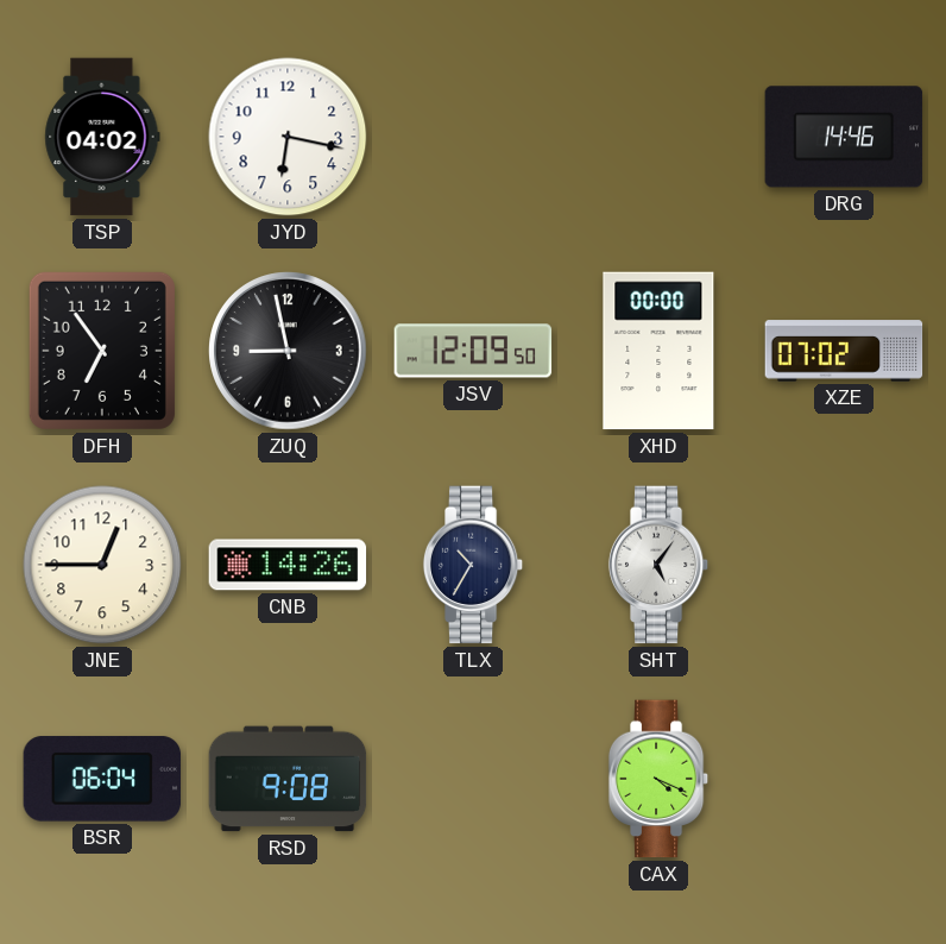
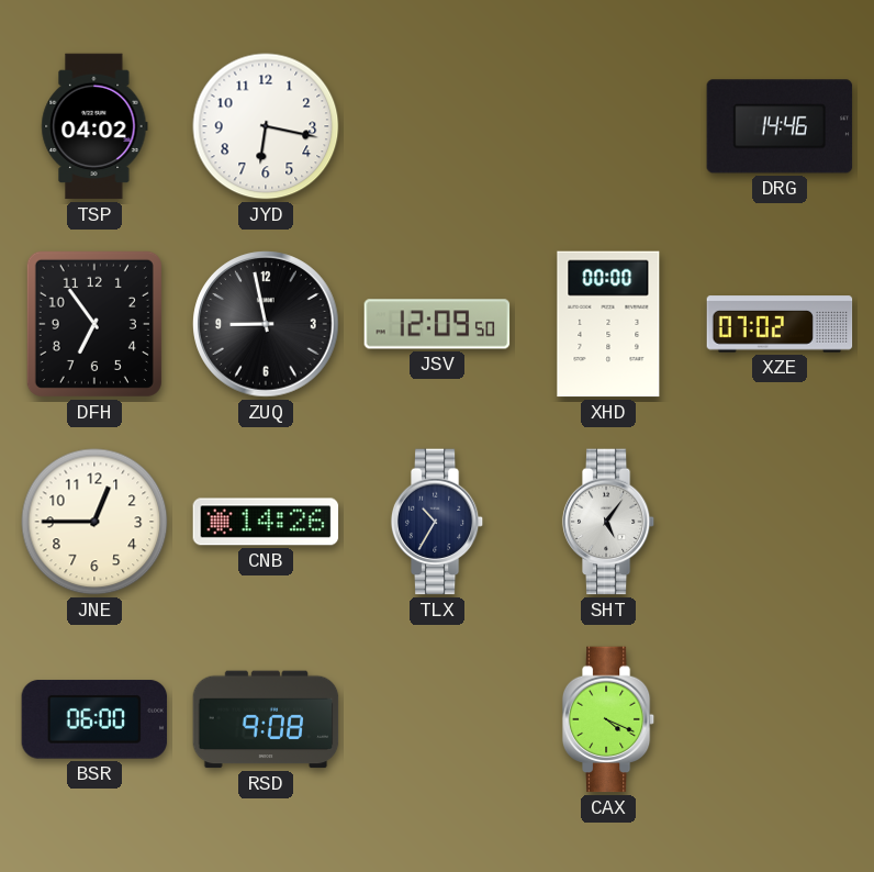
BSR: 06:04 -> 06:00
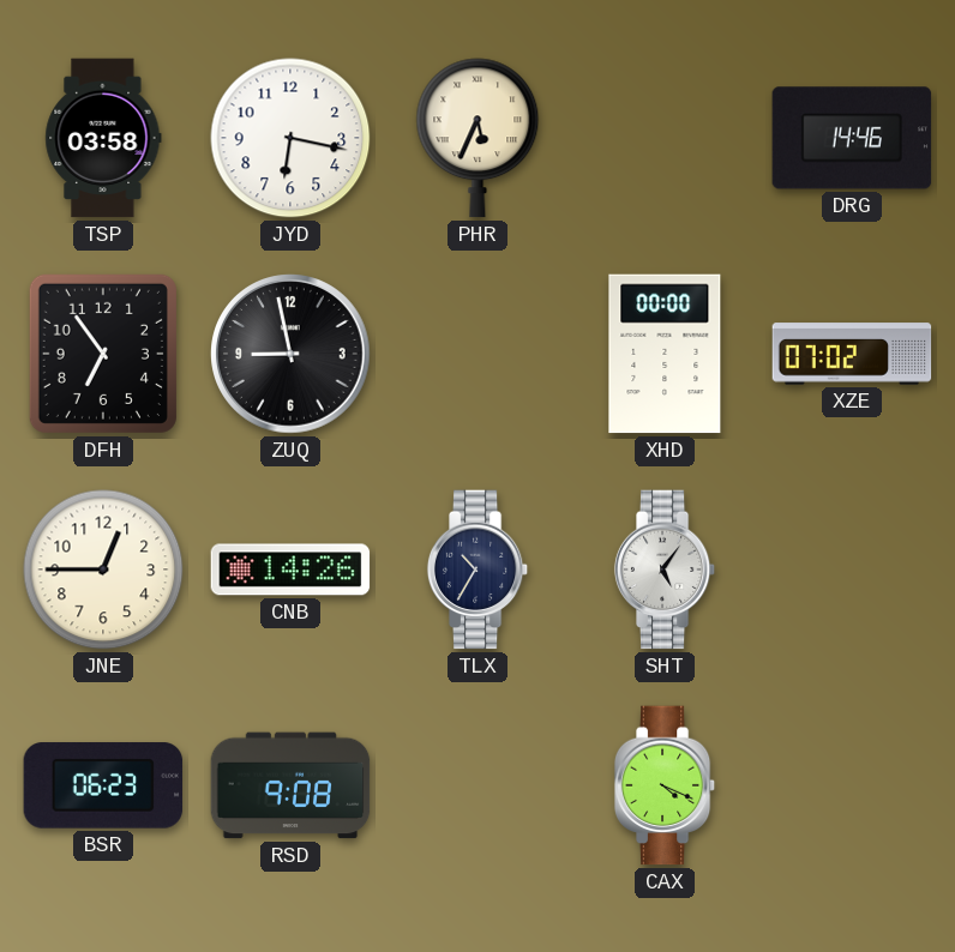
TSP: 04:02 -> 03:58
PHR: none -> 5:34
JSV: 12:09 -> none
BSR: 06:00 -> 06:23
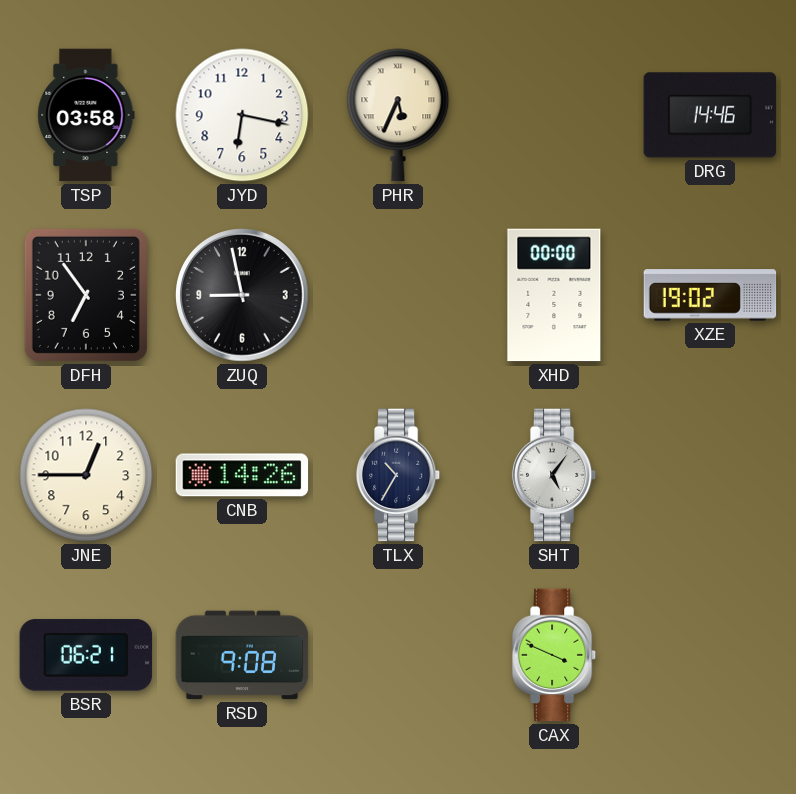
XZE: 07:02 -> 19:02
BSR: 06:23 -> 06:21
CAX: 4:19 -> 3:49
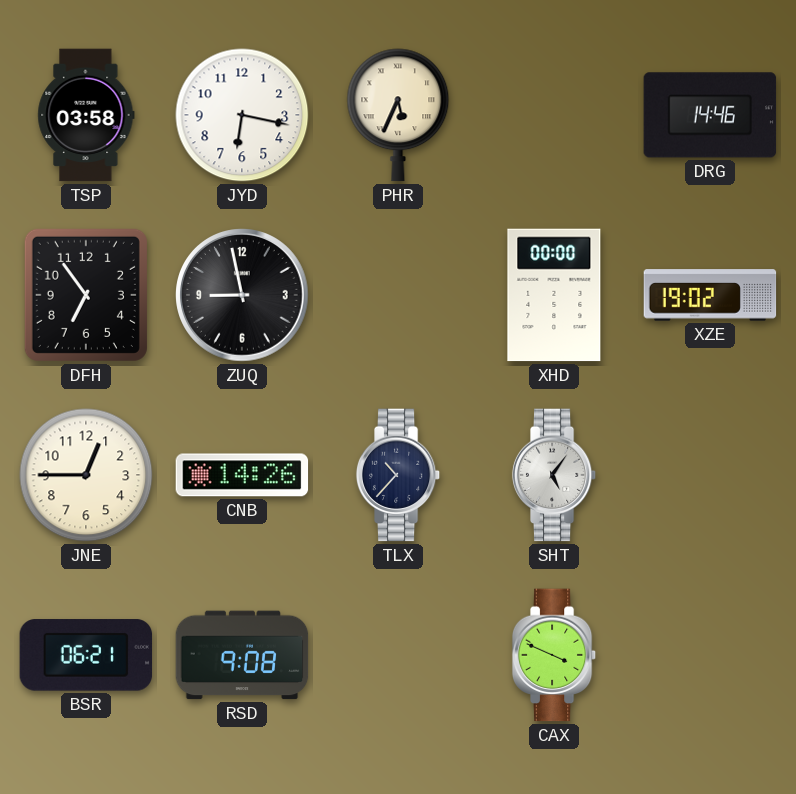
TLX: 10:35 -> 10:37
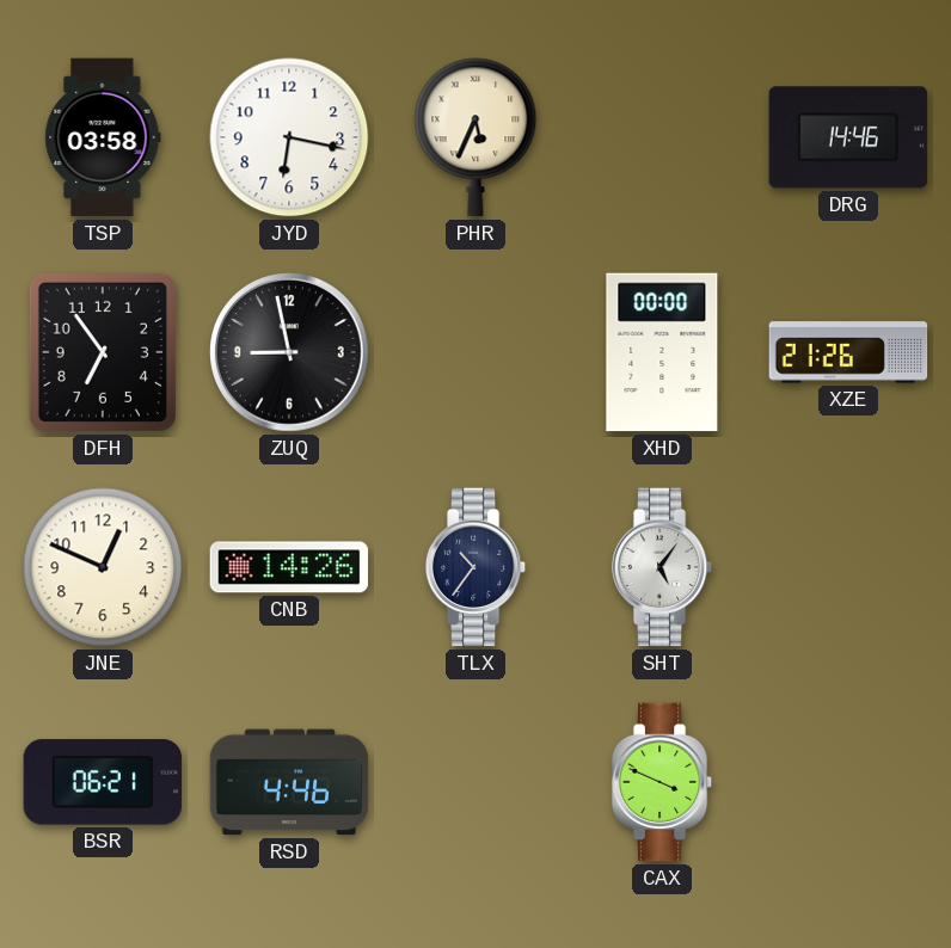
XZE: 19:02 -> 21:26
JNE: 12:45 -> 12:49
TLX: 10:37 -> 10:36
RSD: 9:08 -> 4:46
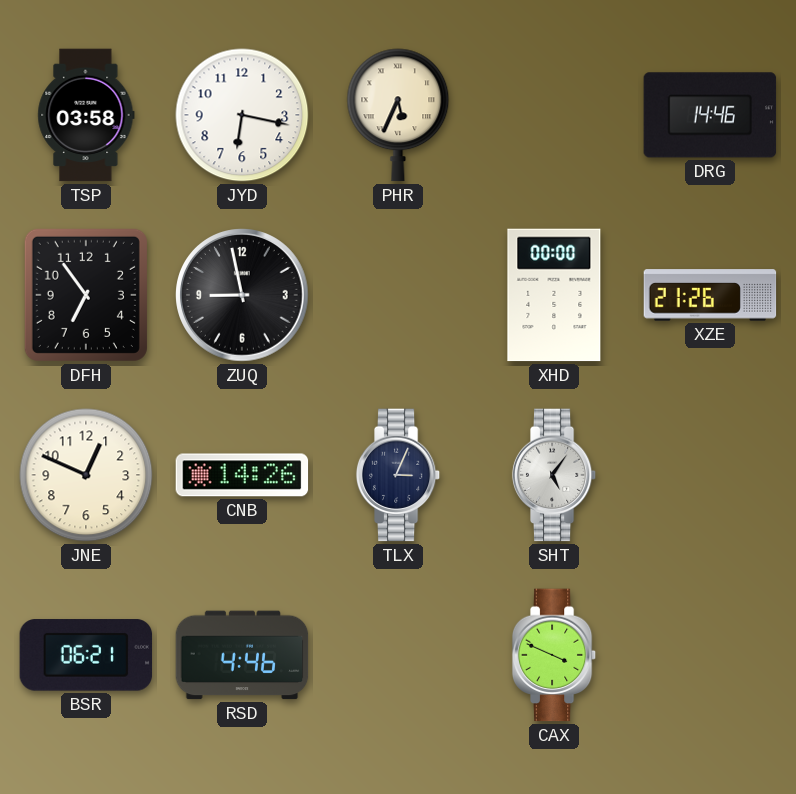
TLX: 10:36 -> 3:04
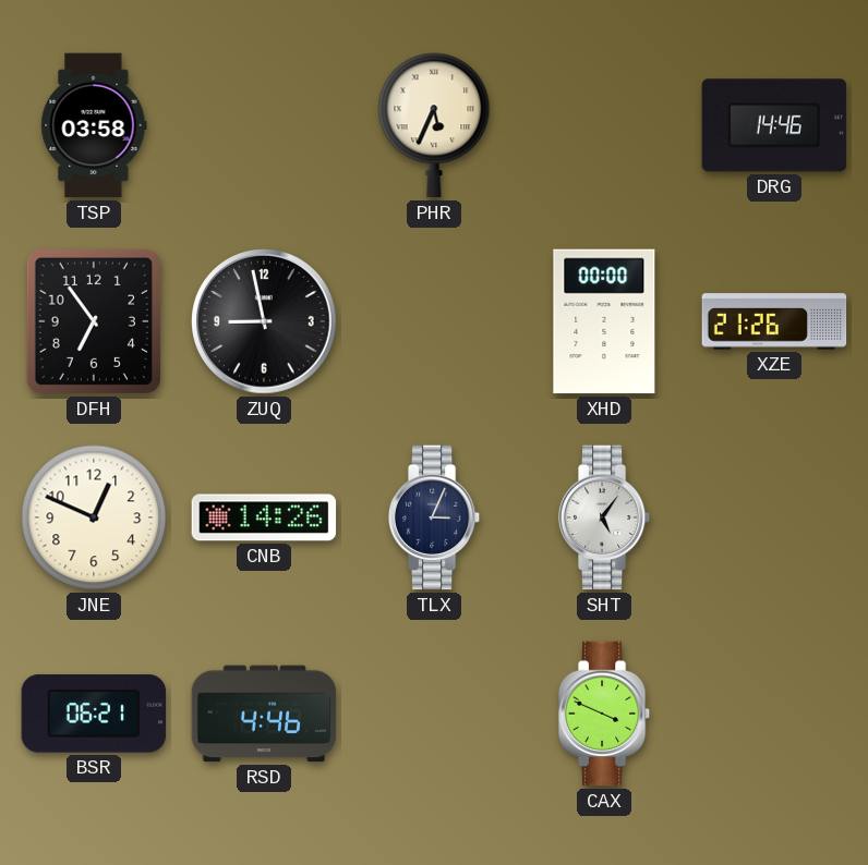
JYD: 6:17 -> none
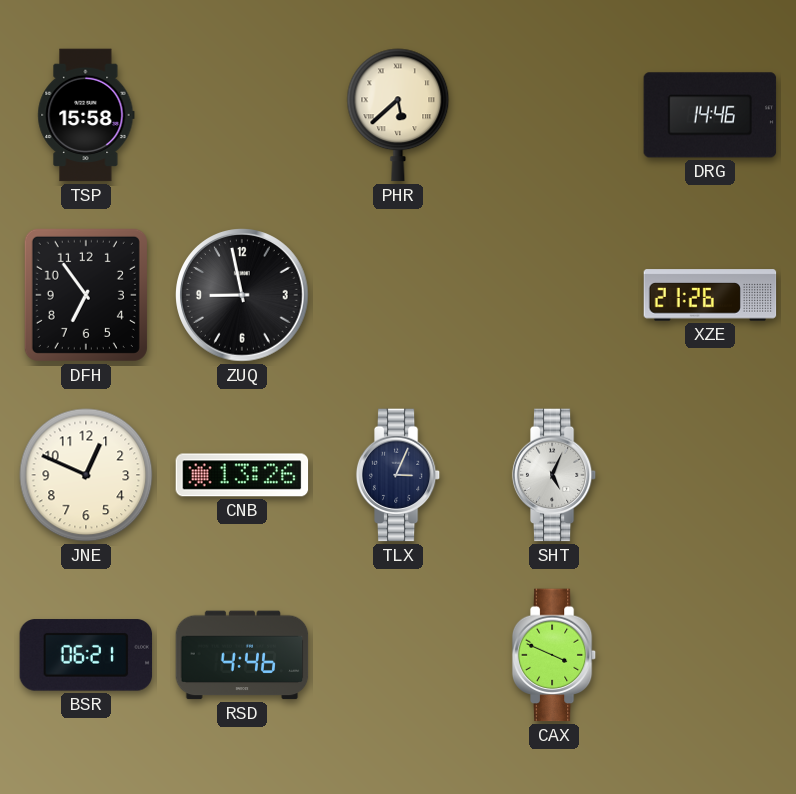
TSP: 03:58 -> 15:58
PHR: 5:34 -> 5:38
XHD: 00:00 -> none
CNB: 14:26 -> 13:26
SHT: 5:06 -> 5:04
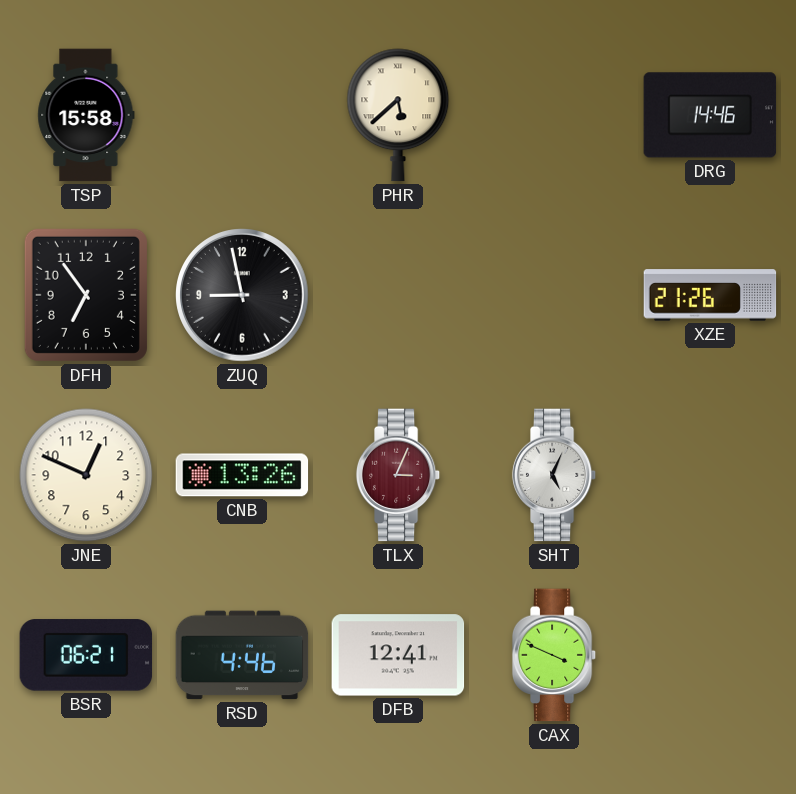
TLX dial: navy -> burgundy
DFB: none -> 12:41
